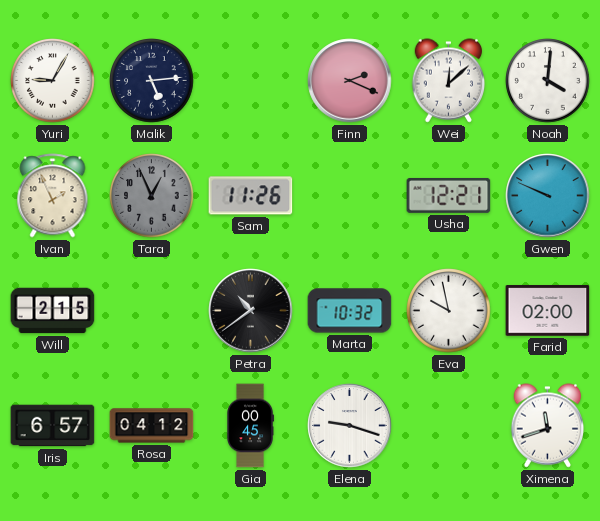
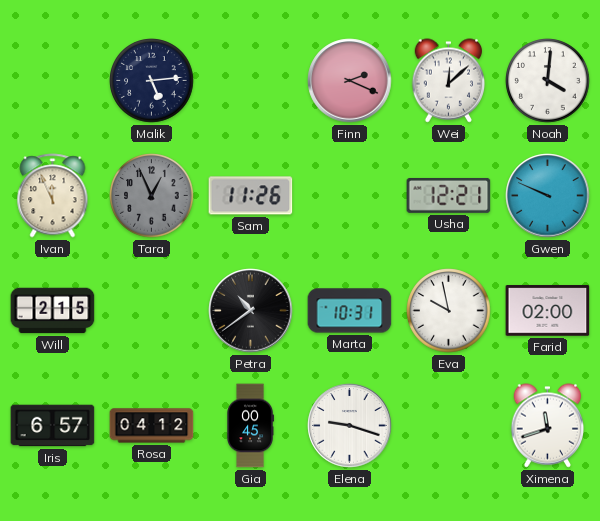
Yuri: 9:05 -> none
Ivan: 1:56 -> 11:56
Marta: 10:32 -> 10:31
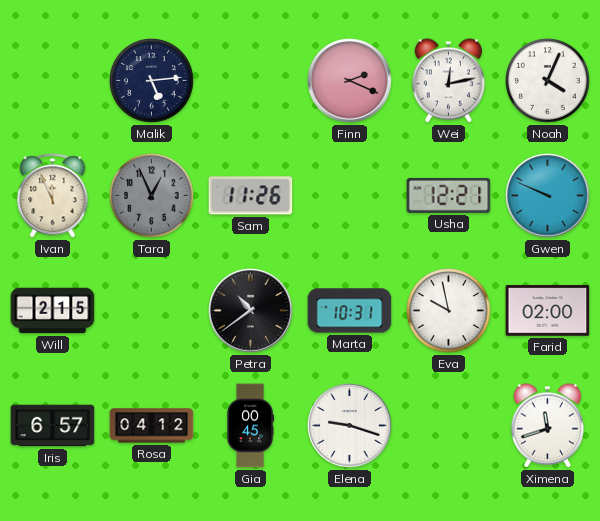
Wei: 12:08 -> 12:13
Noah: 4:01 -> 4:04
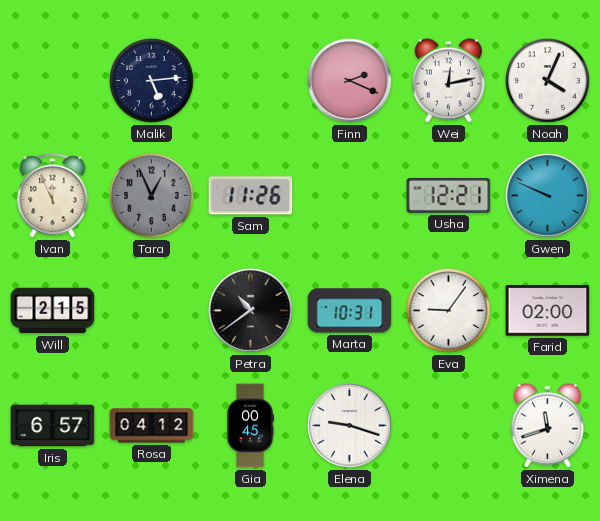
Eva: 9:58 -> 9:06
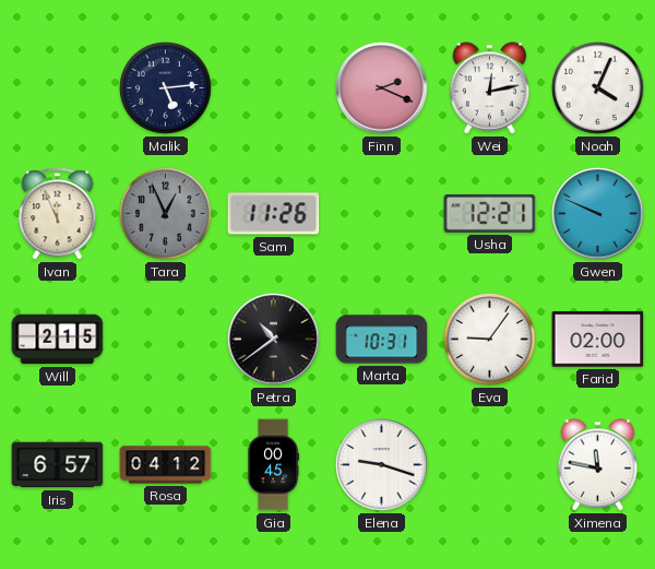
Ximena: 11:42 -> 11:47
